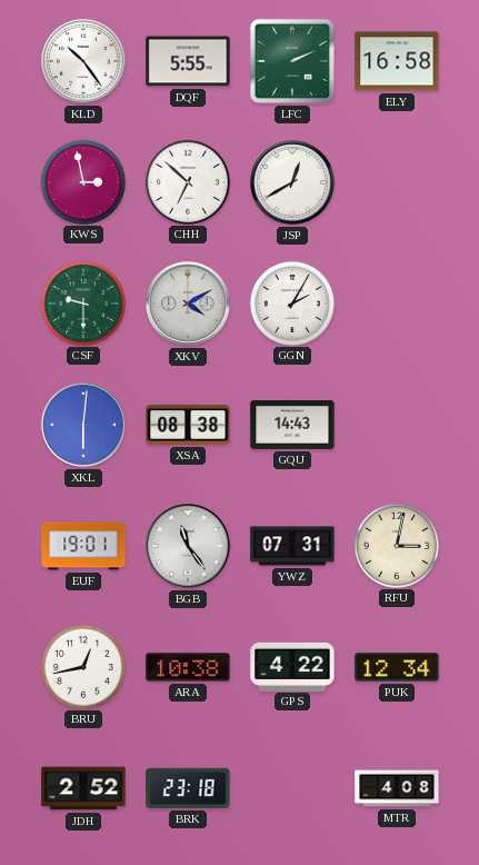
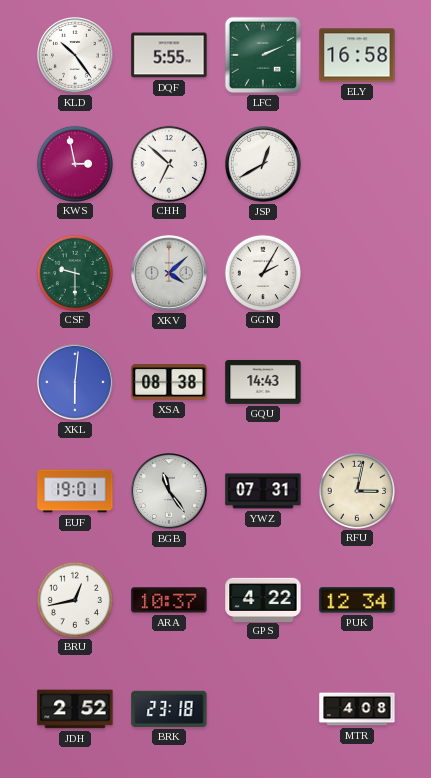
XKV: 4:10 -> 4:08
ARA: 10:38 -> 10:37
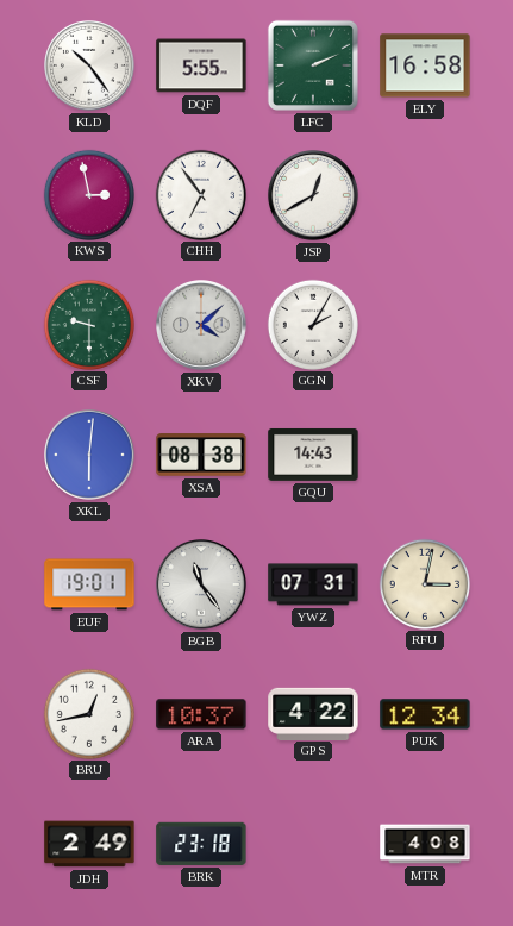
CHH: 6:52 -> 6:54
JDH: 2:52 -> 2:49
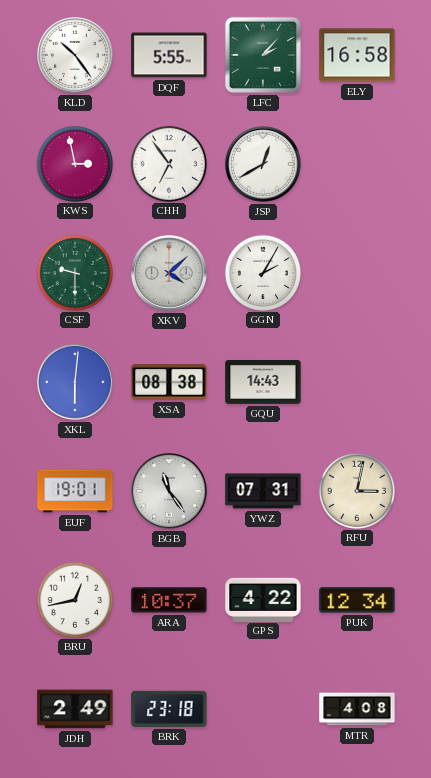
LFC: 2:11 -> 2:07
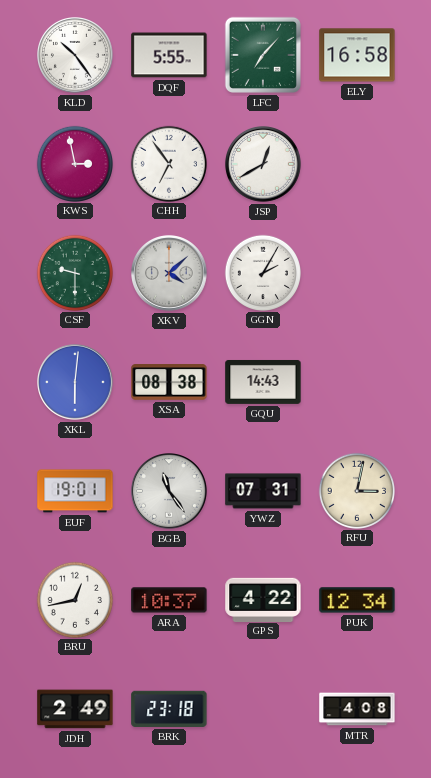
LFC: 2:07 -> 7:07
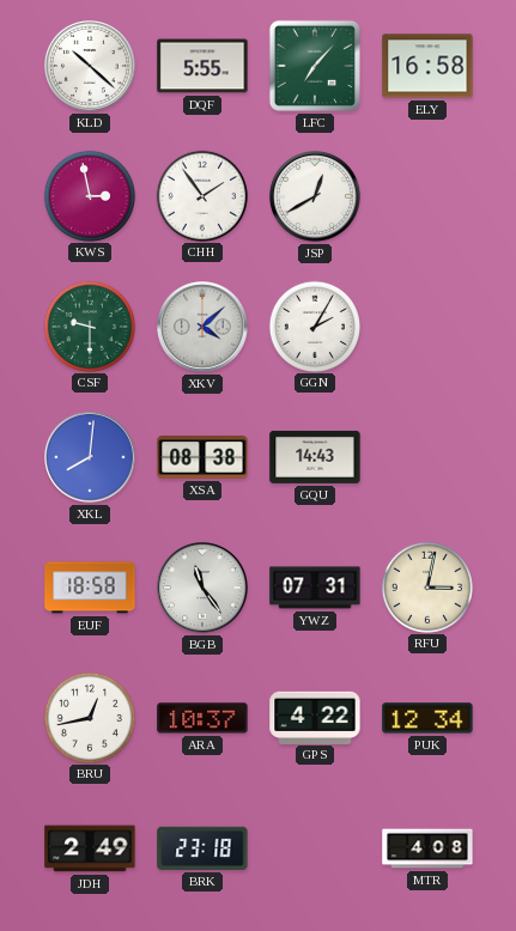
KLD: 10:24 -> 10:22
CHH: 6:54 -> 1:54
XKL: 6:01 -> 8:01
EUF: 19:01 -> 18:58
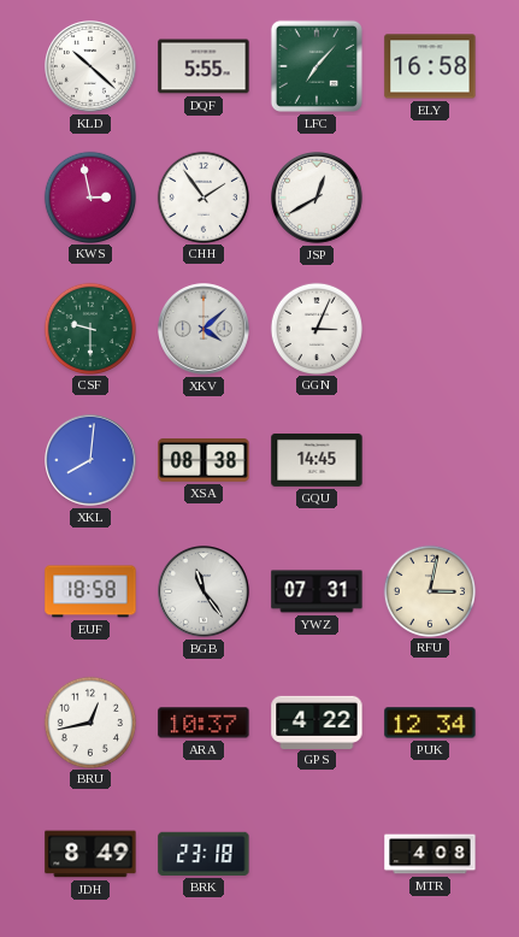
GGN: 2:05 -> 3:04
GQU: 14:43 -> 14:45
JDH: 2:49 -> 8:49
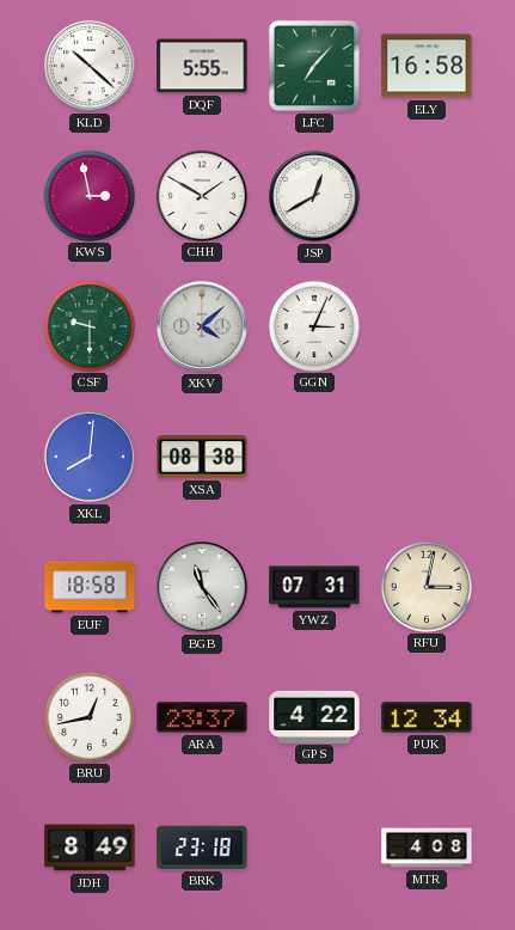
CHH: 1:54 -> 1:50
GQU: 14:45 -> none
ARA: 10:37 -> 23:37
